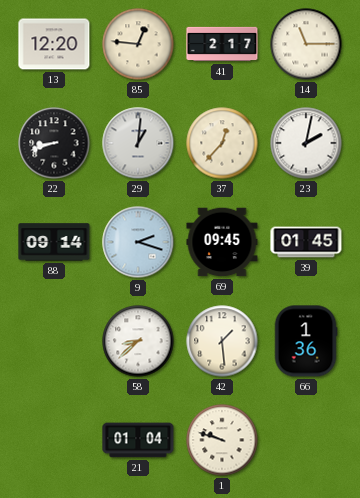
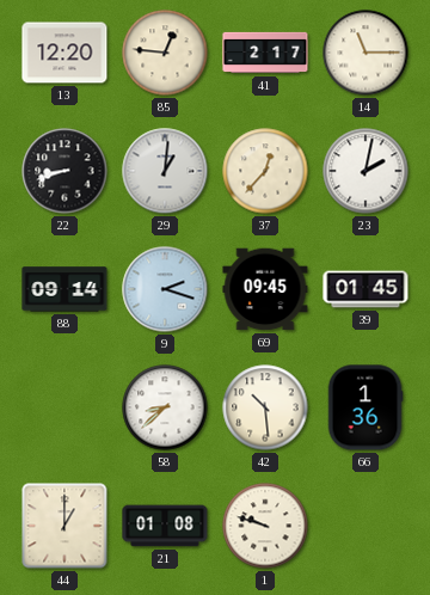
42: 1:29 -> 10:29
44: none -> 1:00
21: 01:04 -> 01:08
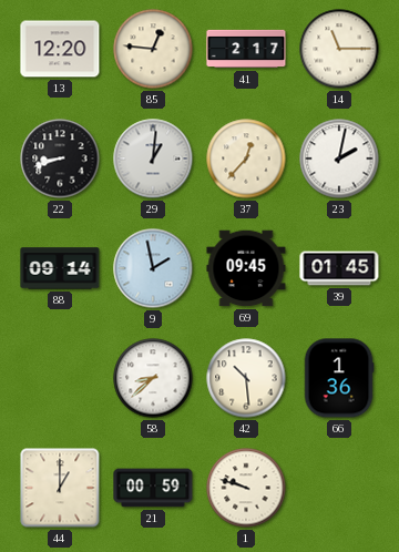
9: 2:18 -> 1:58
21: 01:08 -> 00:59
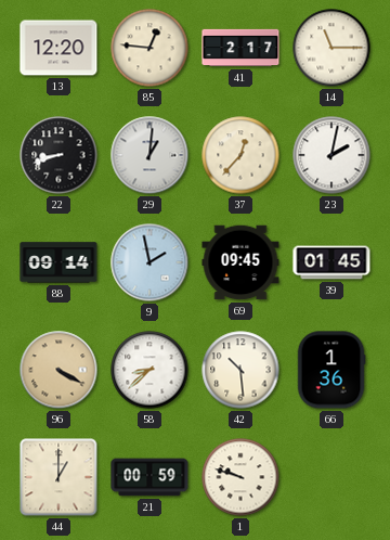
96: none -> 4:20
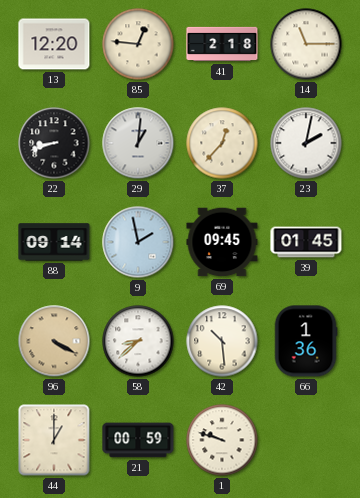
41: 2:17 -> 2:18
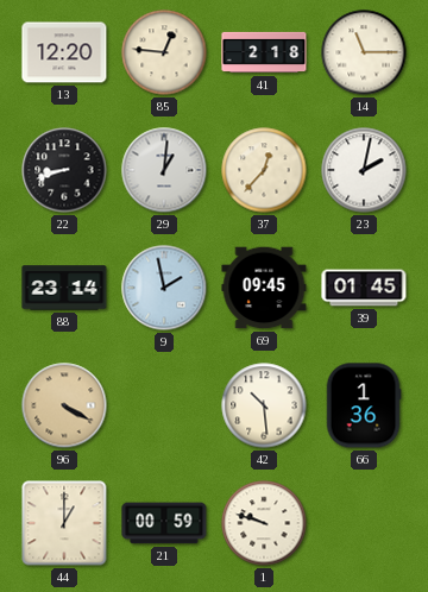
88: 09:14 -> 23:14
58: 8:38 -> none
